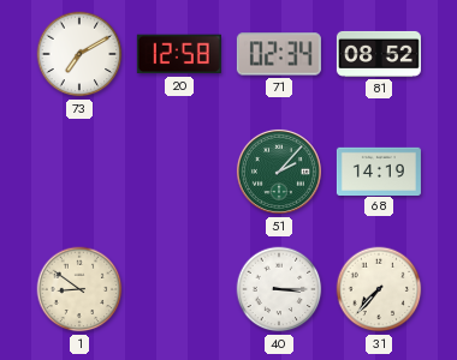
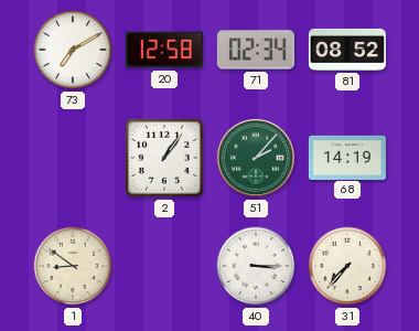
2: none -> 1:06
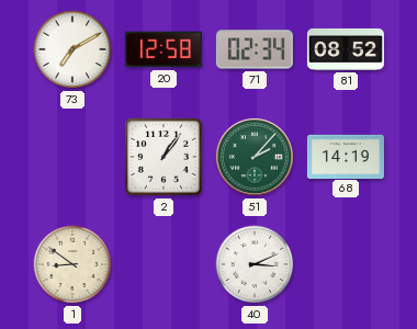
40: 3:15 -> 3:11
31: 7:37 -> none
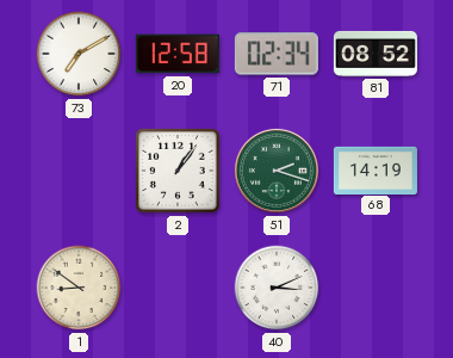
51: 2:07 -> 2:18
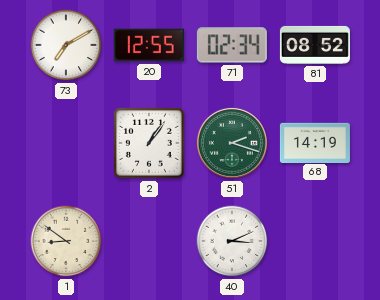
20: 12:58 -> 12:55
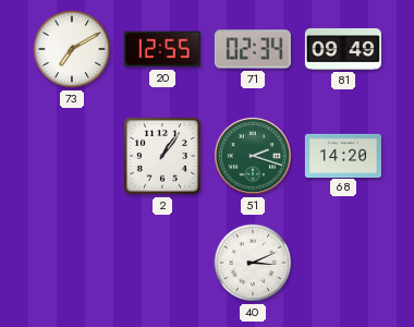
81: 08:52 -> 09:49
68: 14:19 -> 14:20
1: 8:51 -> none
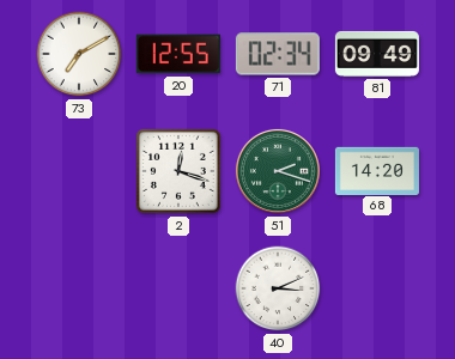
2: 1:06 -> 12:18
